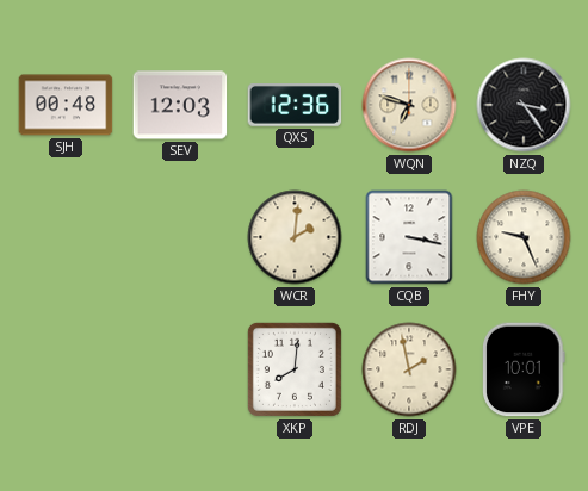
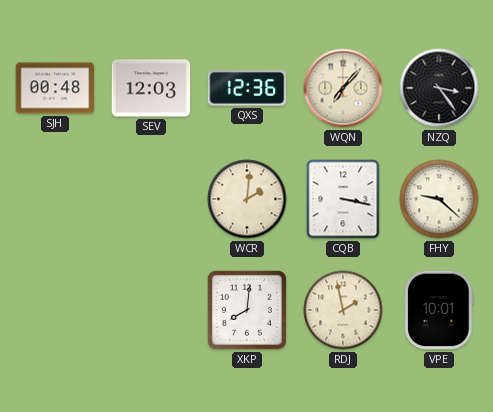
WQN: 6:48 -> 7:07
FHY: 9:26 -> 9:22
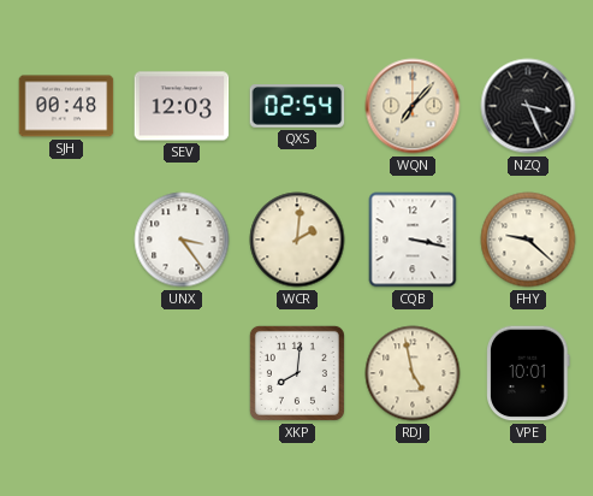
QXS: 12:36 -> 02:54
NZQ: 3:24 -> 3:26
UNX: none -> 3:24
RDJ: 1:58 -> 4:58
